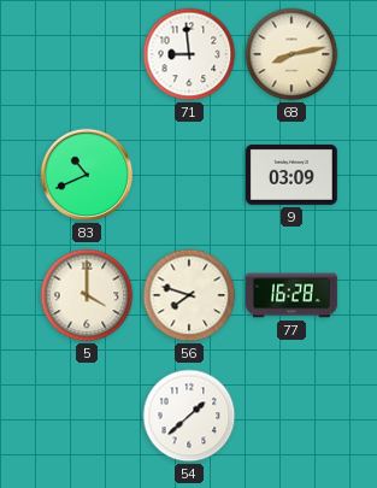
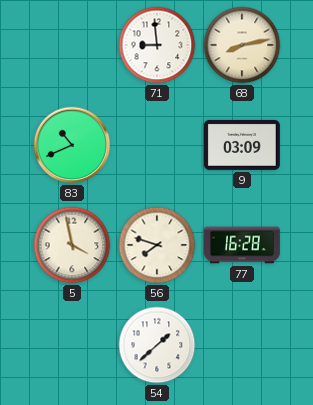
5: 4:00 -> 3:58
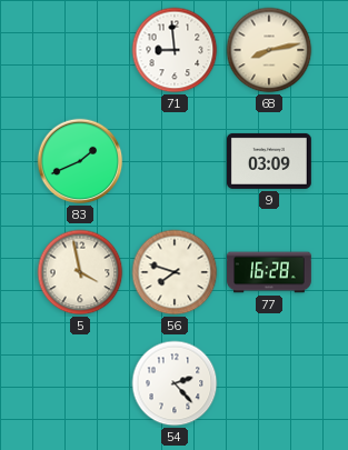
83: 10:41 -> 1:41
54: 1:38 -> 2:23
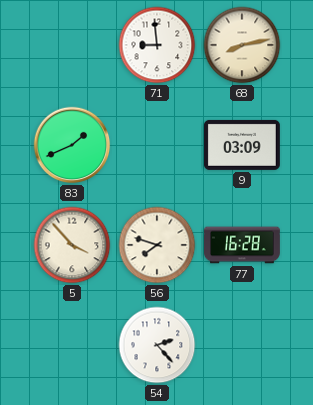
5: 3:58 -> 3:53
